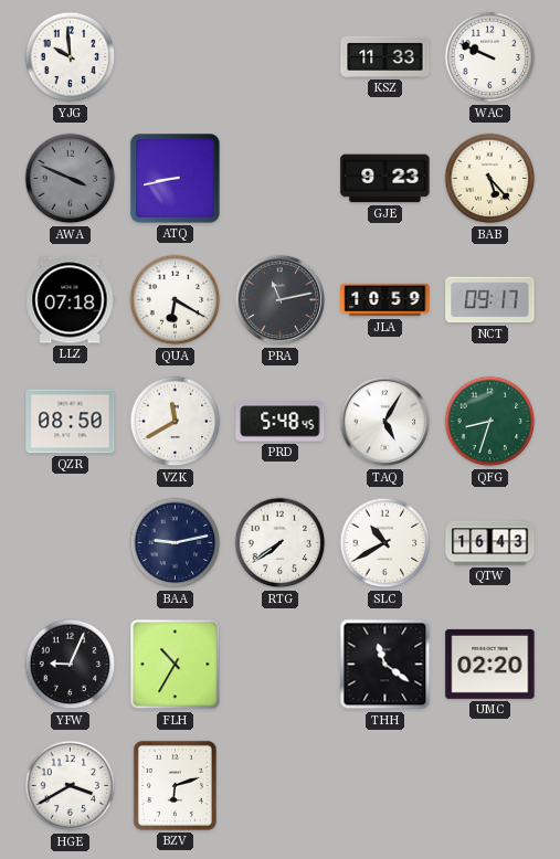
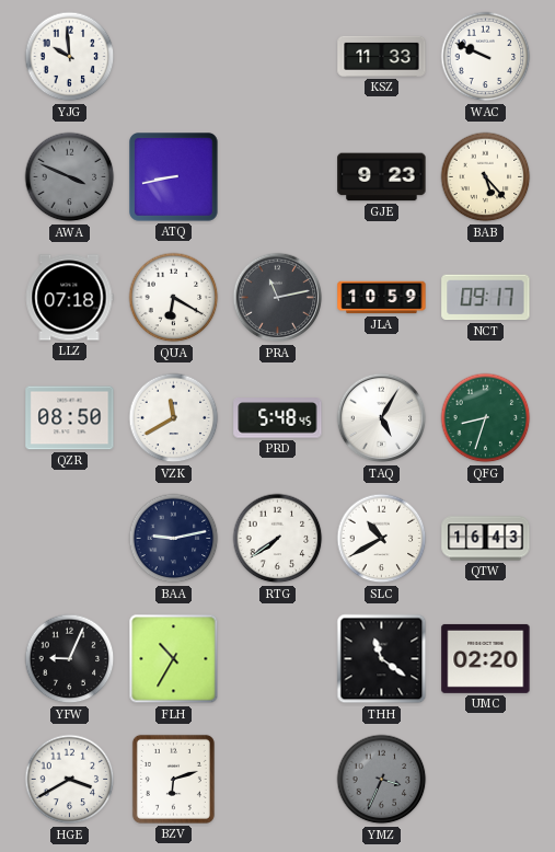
YMZ: none -> 3:34
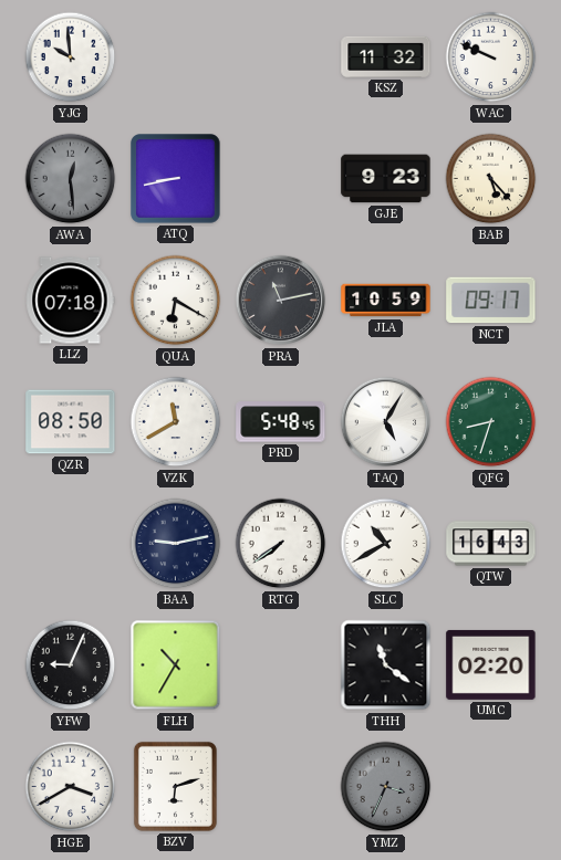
KSZ: 11:33 -> 11:32
AWA: 3:49 -> 12:29
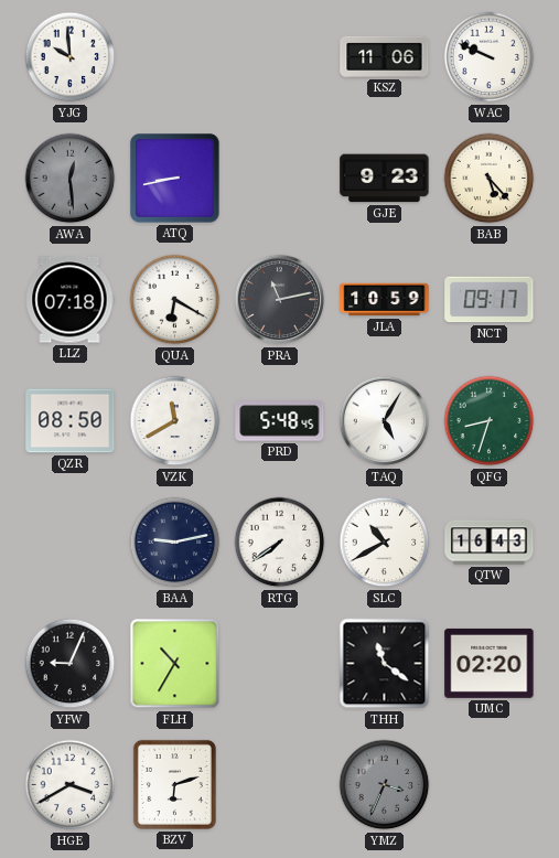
KSZ: 11:32 -> 11:06
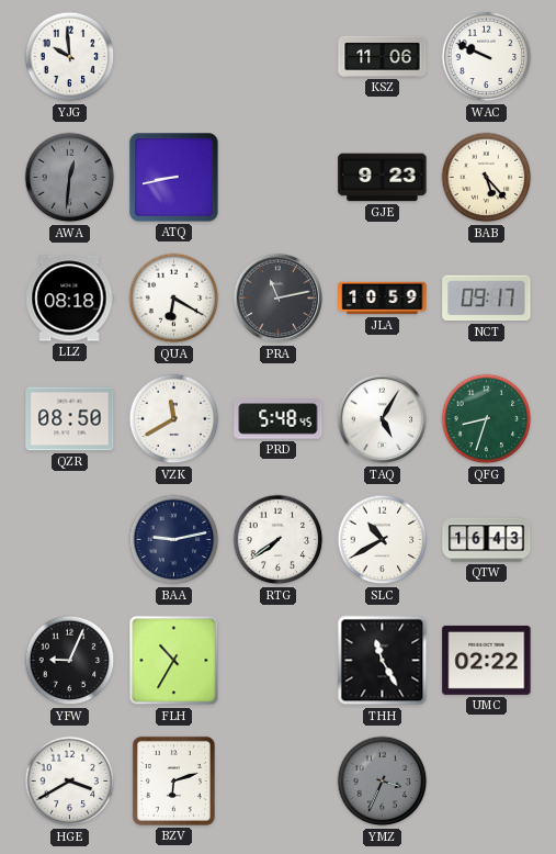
AWA: 12:29 -> 12:31
LLZ: 07:18 -> 08:18
THH: 11:21 -> 11:25
UMC: 02:20 -> 02:22
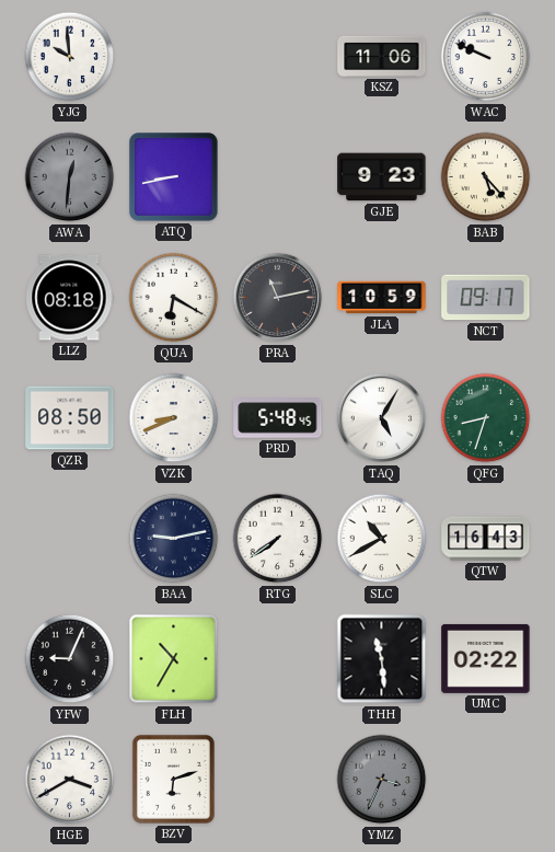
VZK: 11:40 -> 8:41
THH: 11:25 -> 11:29
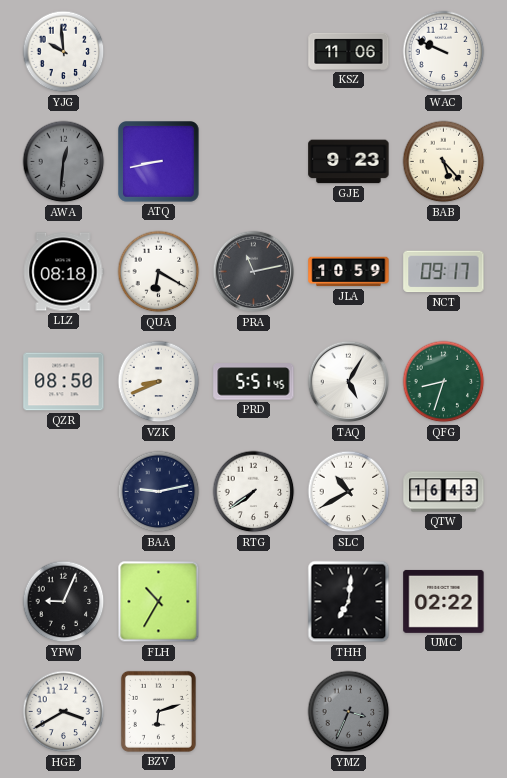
PRD: 5:48 -> 5:51
THH: 11:29 -> 7:01
